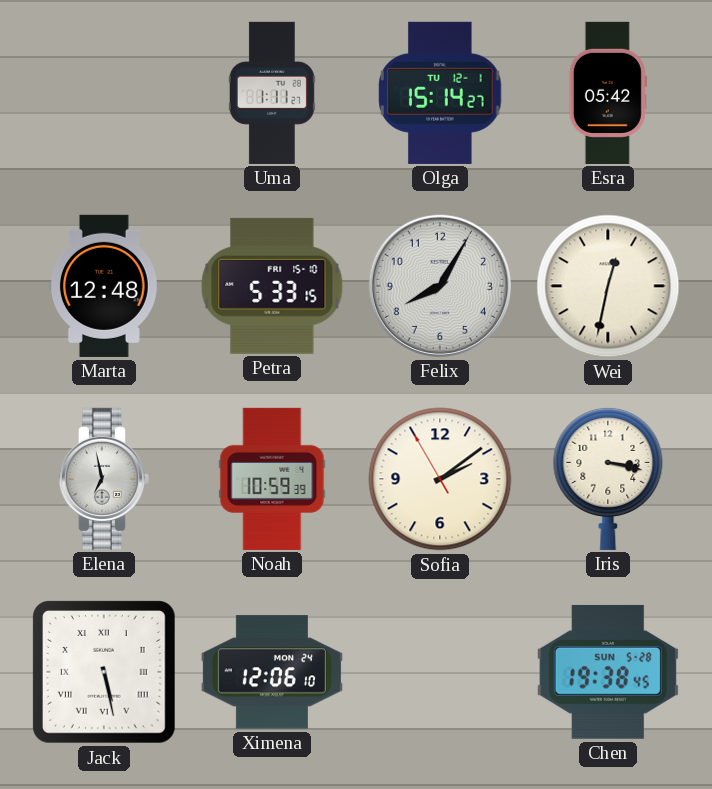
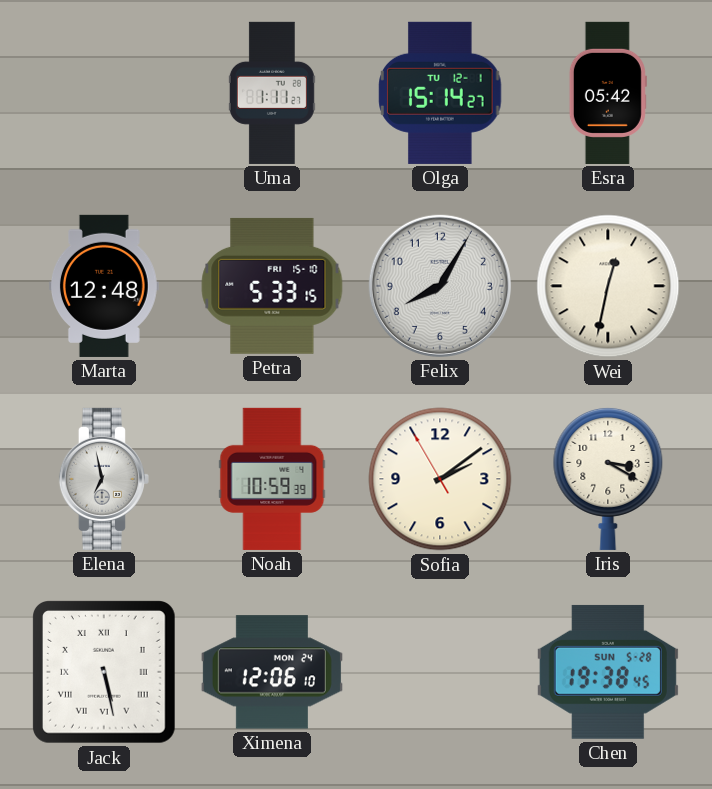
Iris: 3:17 -> 3:20
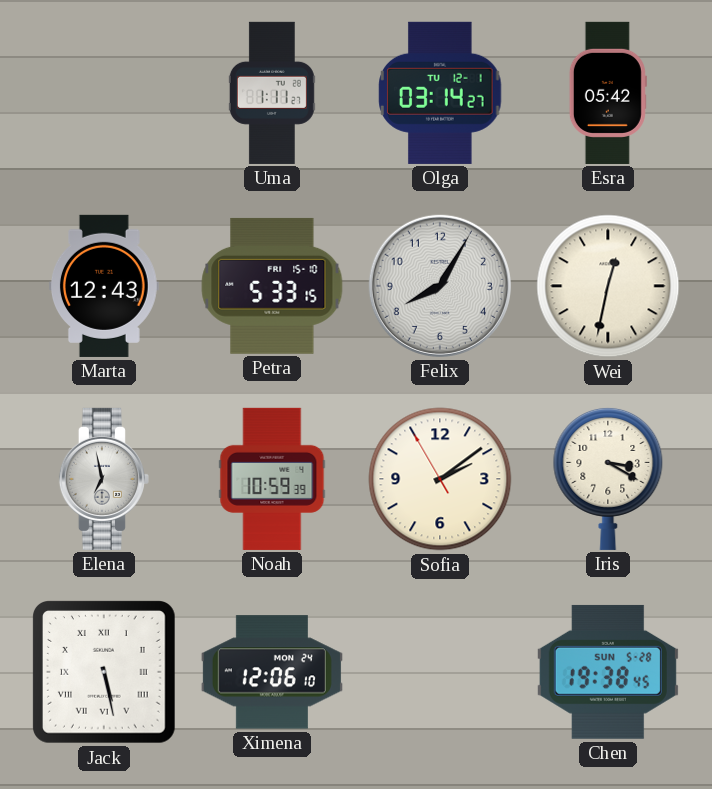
Olga: 15:14 -> 03:14
Marta: 12:48 -> 12:43
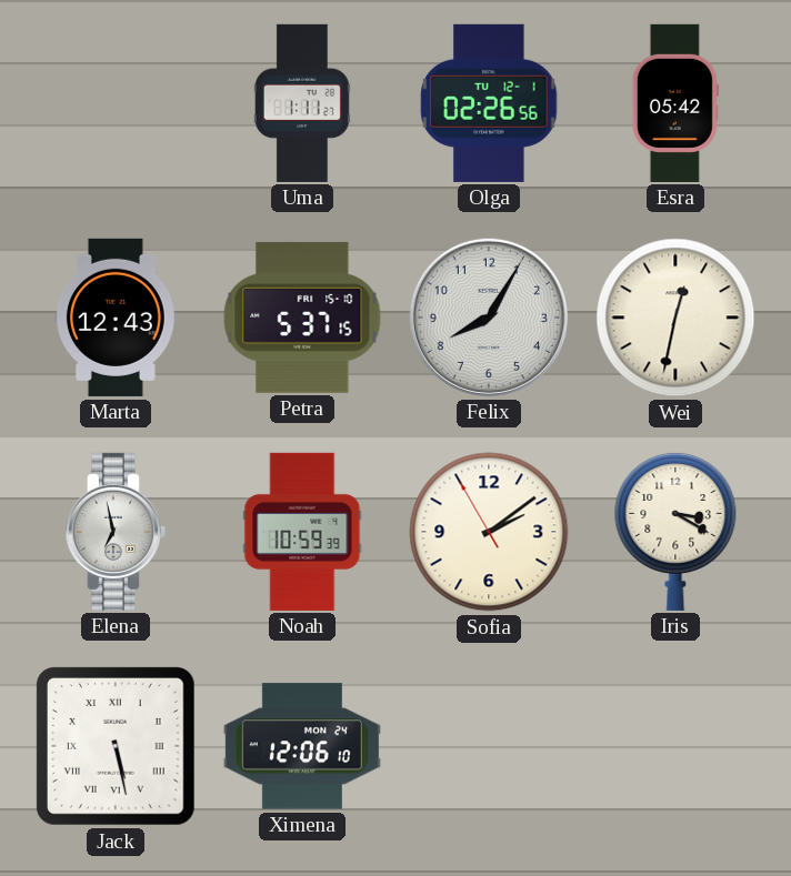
Olga: 03:14 -> 02:26
Petra: 5:33 -> 5:37
Chen: 19:38 -> none
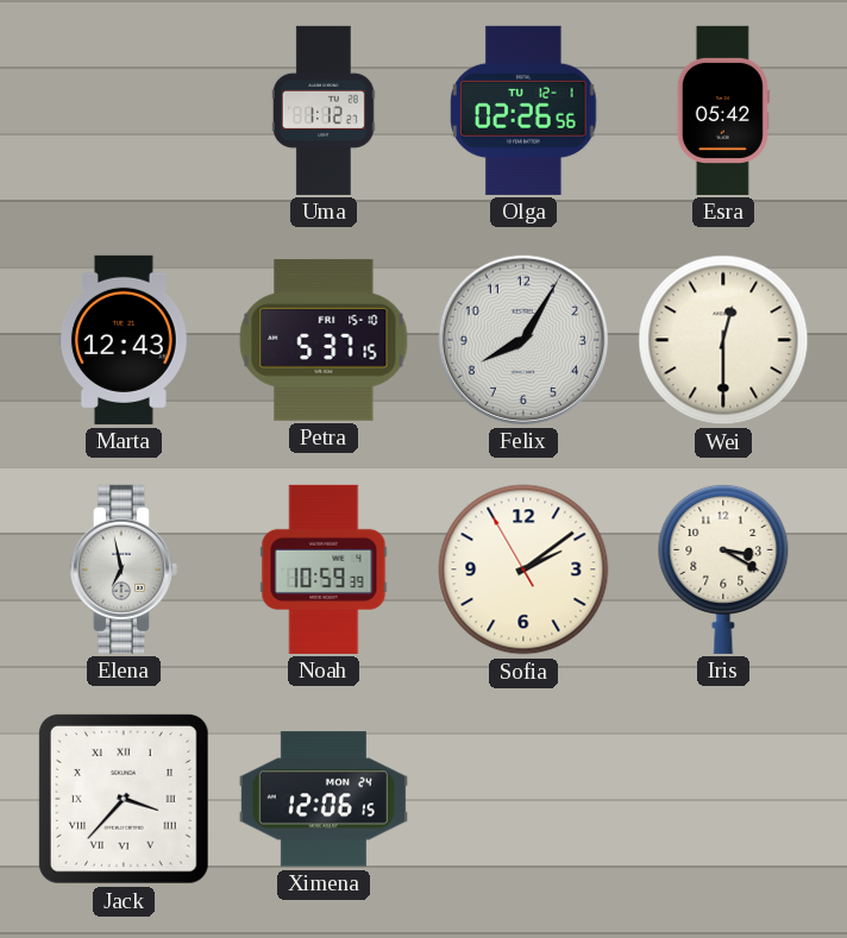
Uma: 1:11 -> 1:12
Wei: 12:32 -> 12:30
Jack: 5:28 -> 3:37
Ximena: 12:06:10 -> 12:06:15
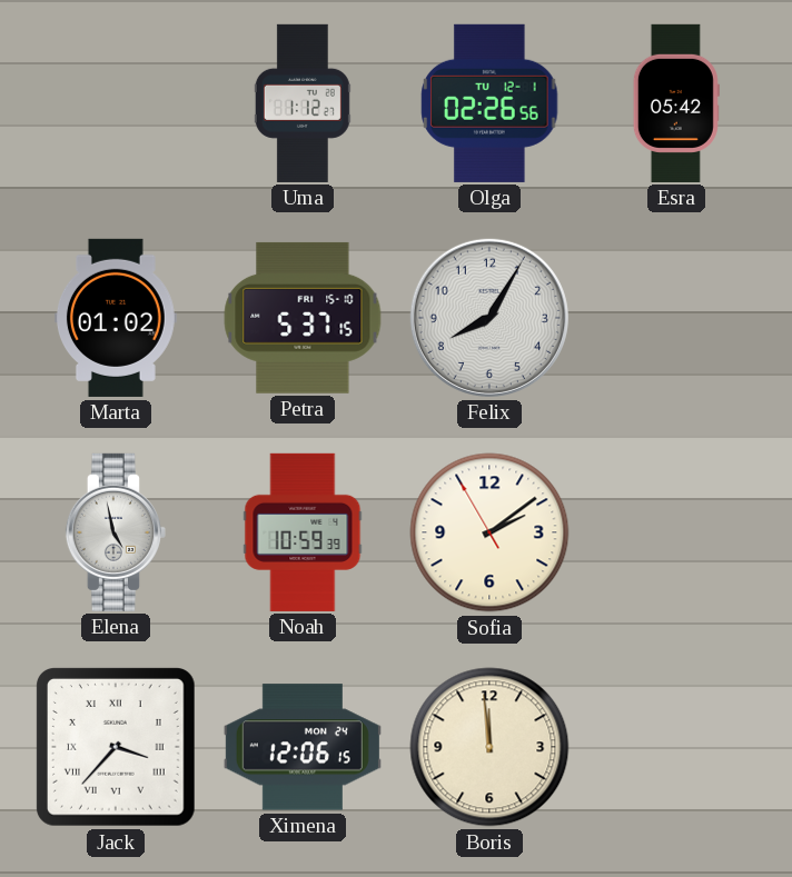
Marta: 12:43 -> 01:02
Wei: 12:30 -> none
Elena: 6:58 -> 4:58
Iris: 3:20 -> none
Boris: none -> 11:59
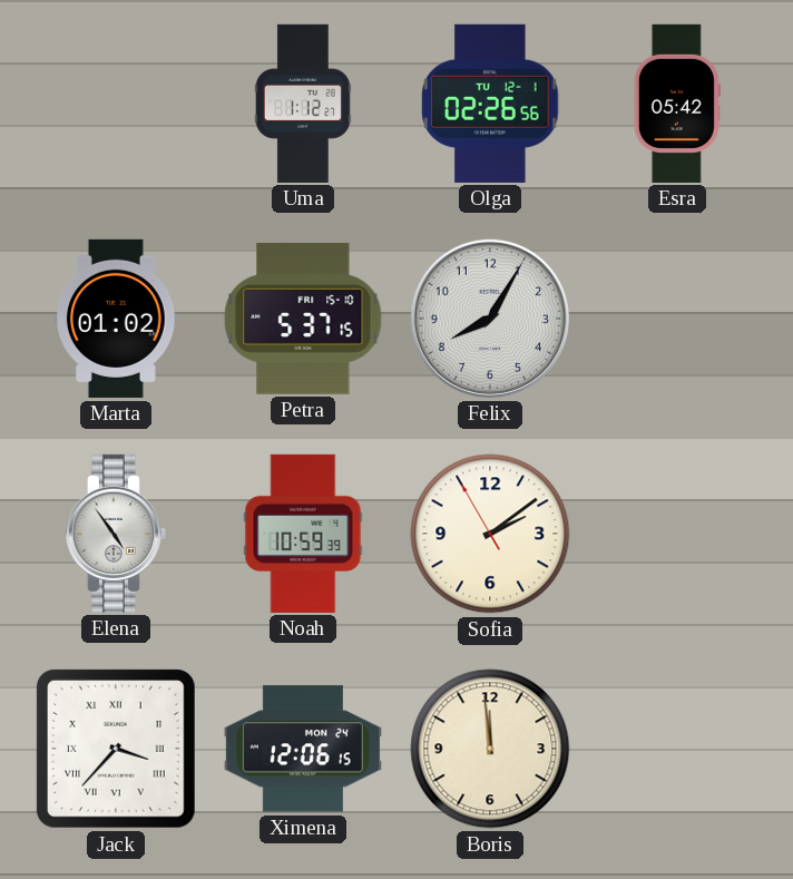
Elena: 4:58 -> 4:54
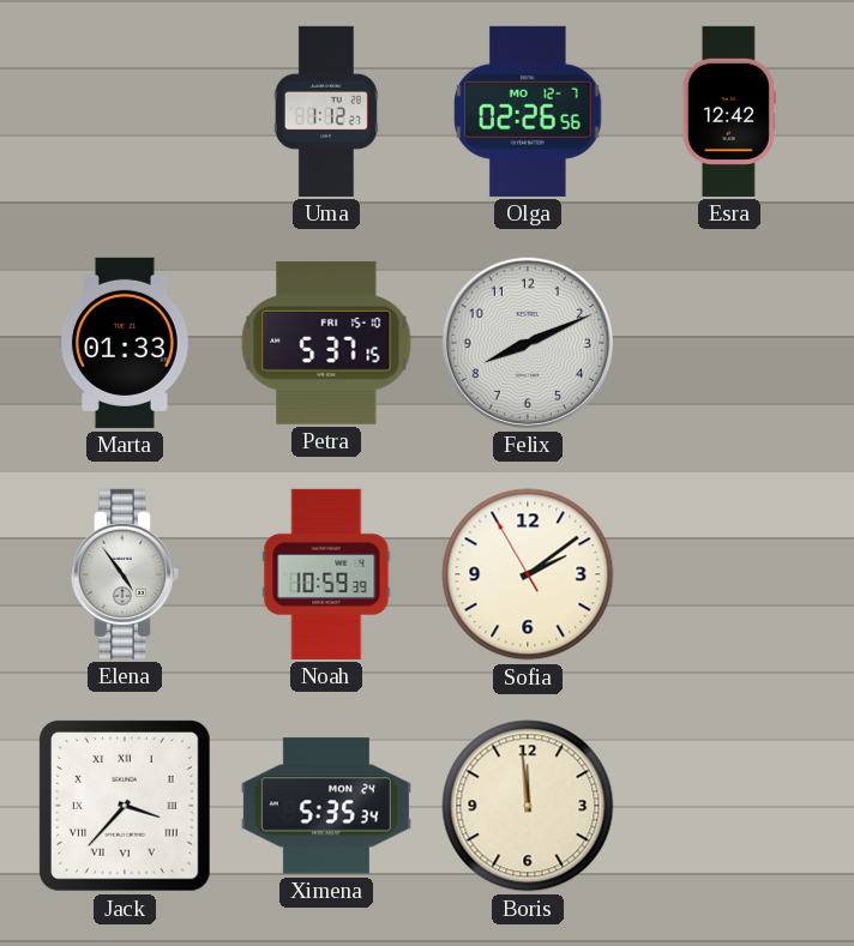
Olga date: TU 12-1 -> MO 12-7
Esra: 05:42 -> 12:42
Marta: 01:02 -> 01:33
Felix: 8:05 -> 8:11
Ximena: 12:06 -> 5:35
